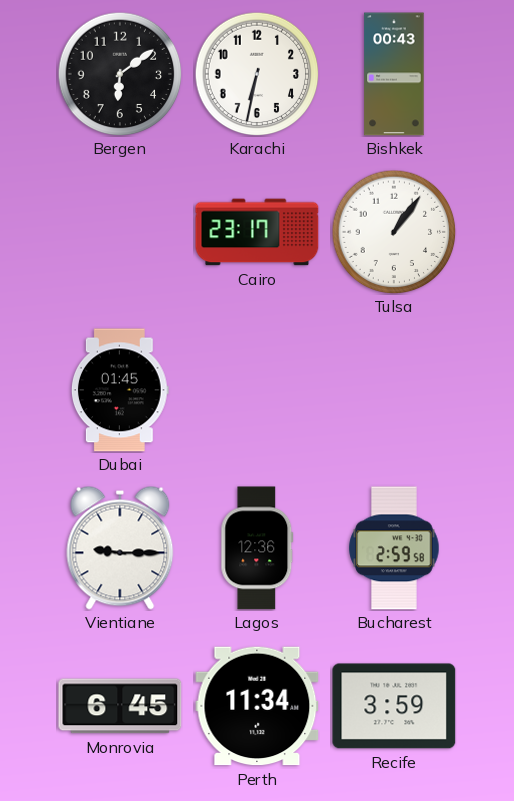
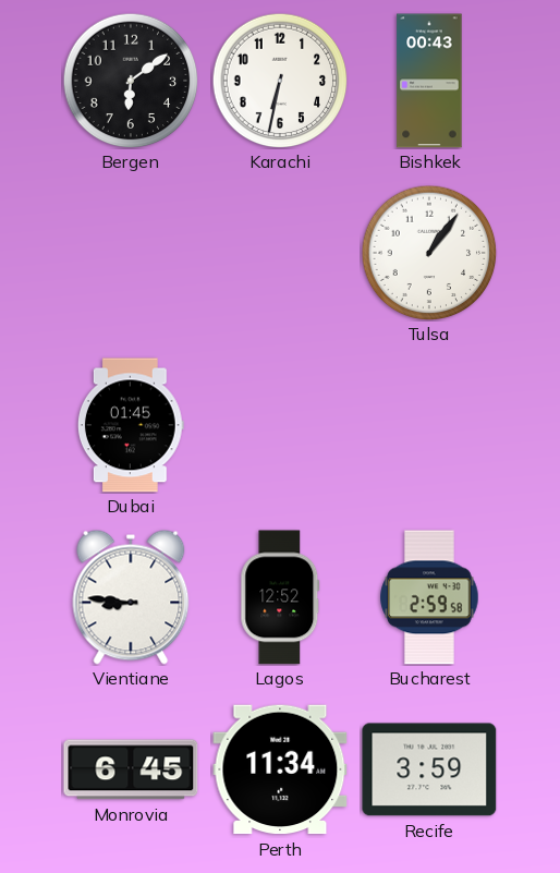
Cairo: 23:17 -> none
Vientiane: 9:15 -> 8:46
Lagos: 12:36 -> 12:52
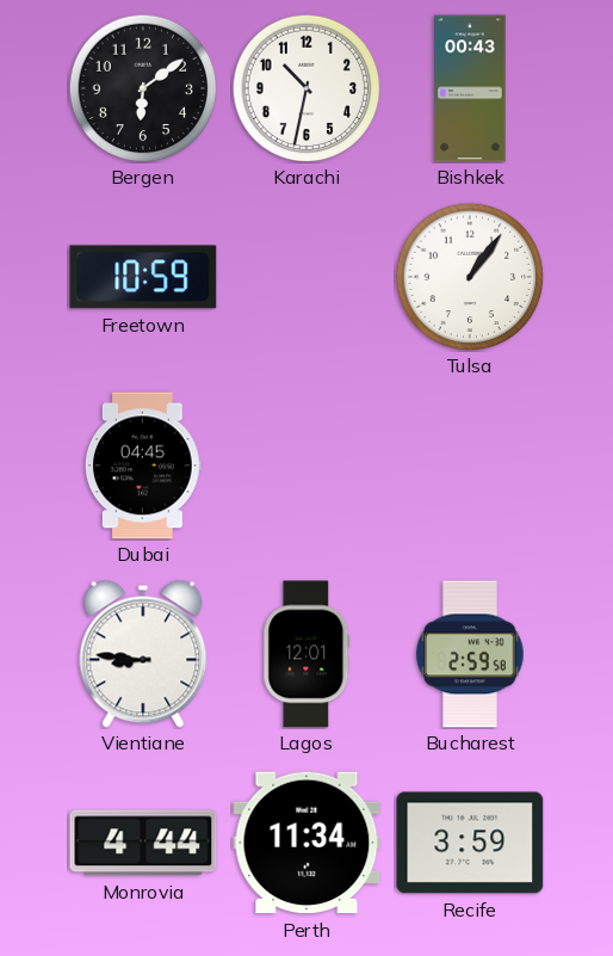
Karachi: 6:32 -> 10:32
Freetown: none -> 10:59
Dubai: 01:45 -> 04:45
Lagos: 12:52 -> 12:01
Monrovia: 6:45 -> 4:44
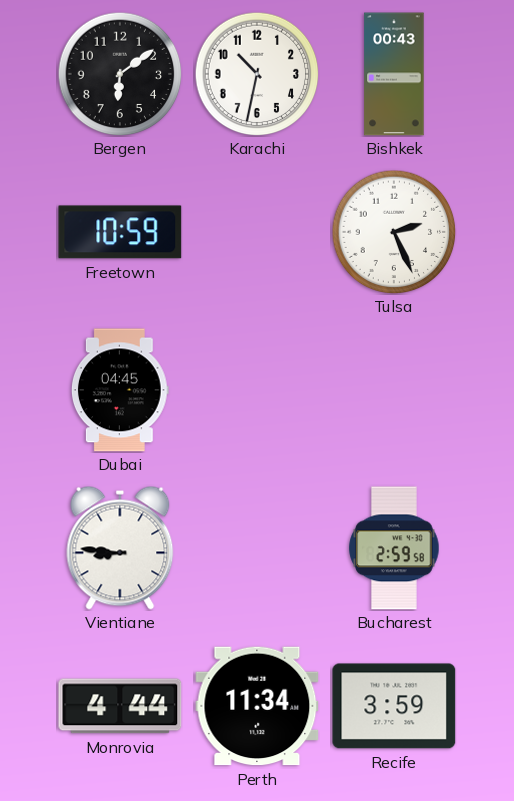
Tulsa: 1:06 -> 2:26
Lagos: 12:01 -> none
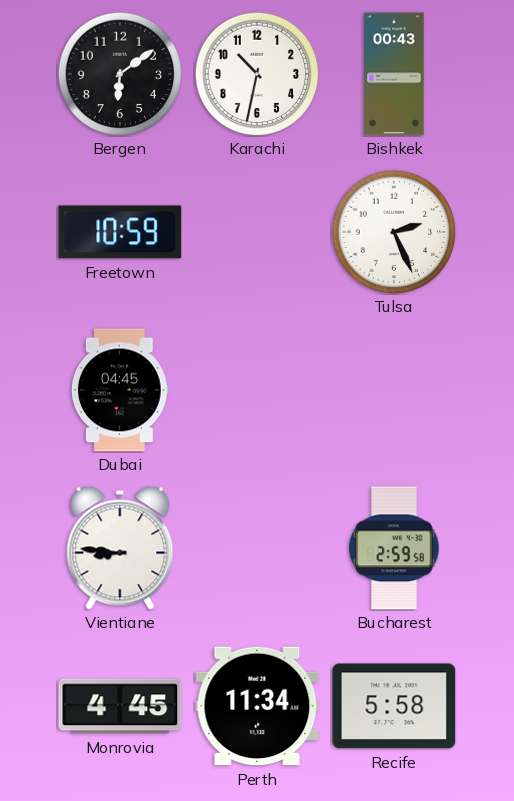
Monrovia: 4:44 -> 4:45
Recife: 3:59 -> 5:58
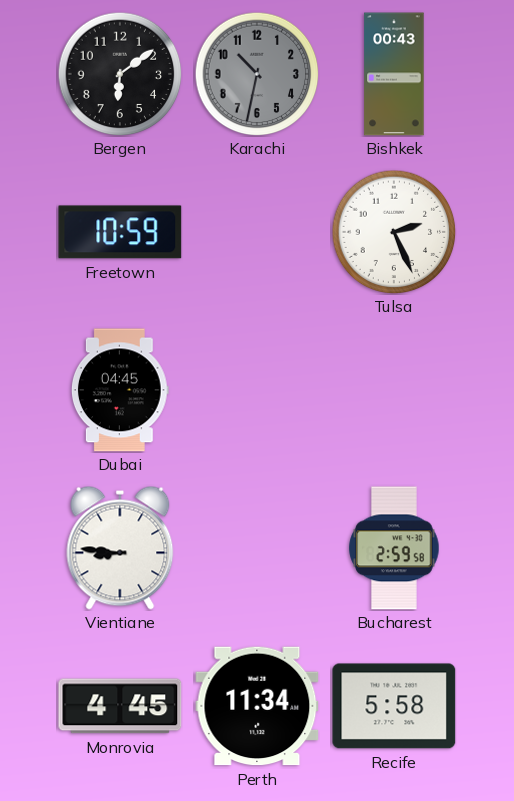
Karachi dial: white -> grey
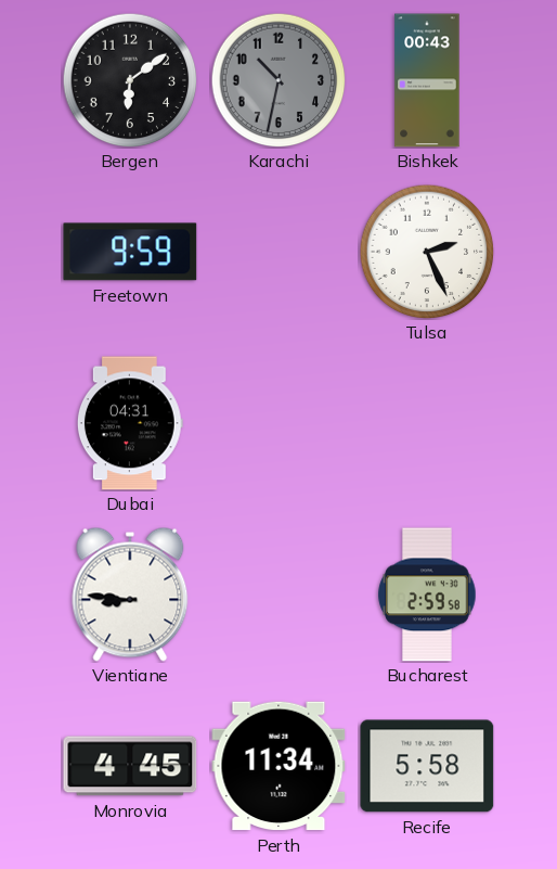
Freetown: 10:59 -> 9:59
Dubai: 04:45 -> 04:31
